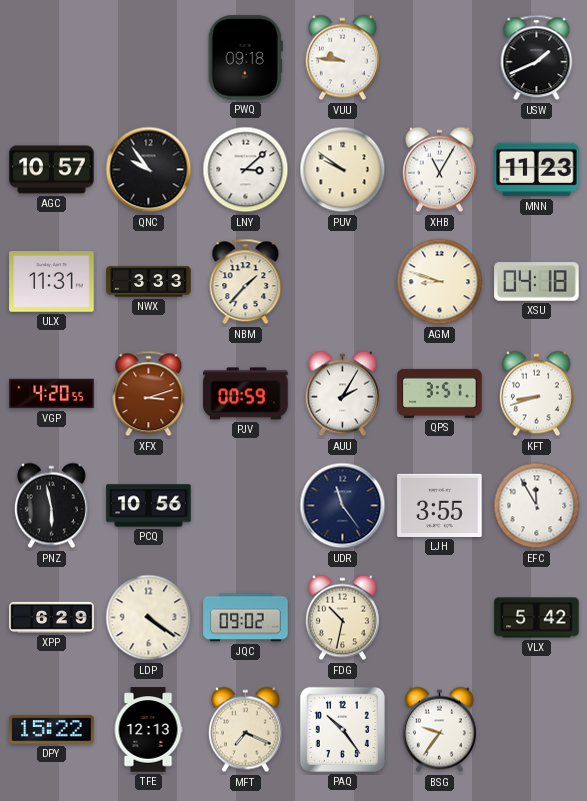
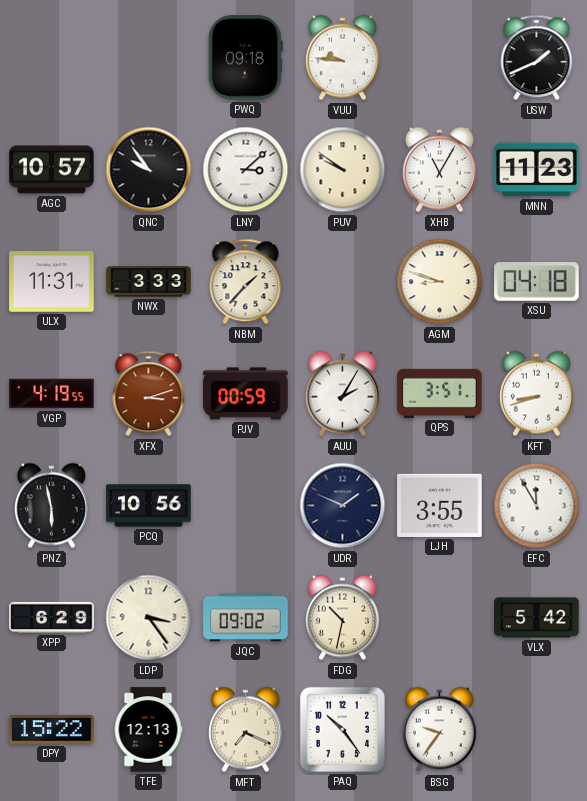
VGP: 4:20 -> 4:19
UDR: 11:24 -> 1:49
LDP: 4:21 -> 3:24
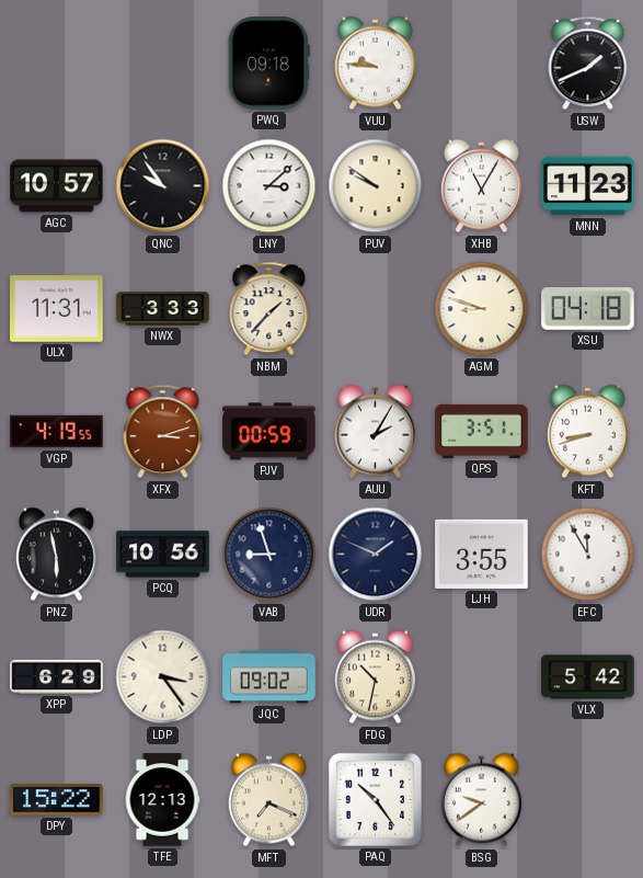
VAB: none -> 8:57
BSG: 9:36 -> 9:39
